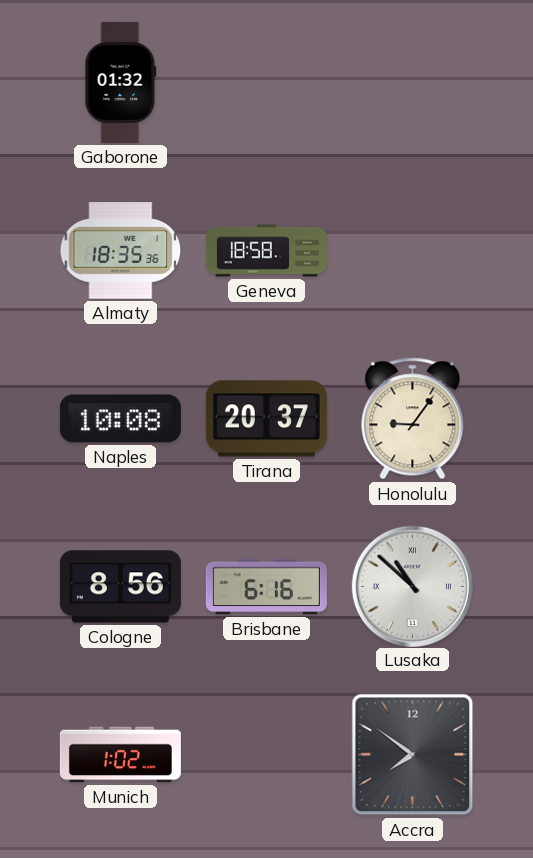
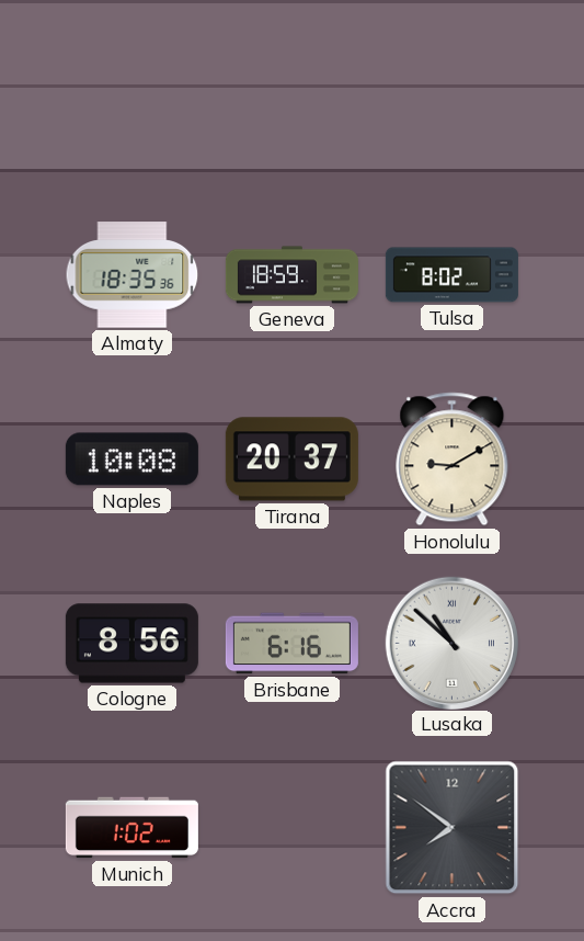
Gaborone: 01:32 -> none
Geneva: 18:58 -> 18:59
Tulsa: none -> 8:02
Honolulu: 9:06 -> 9:10
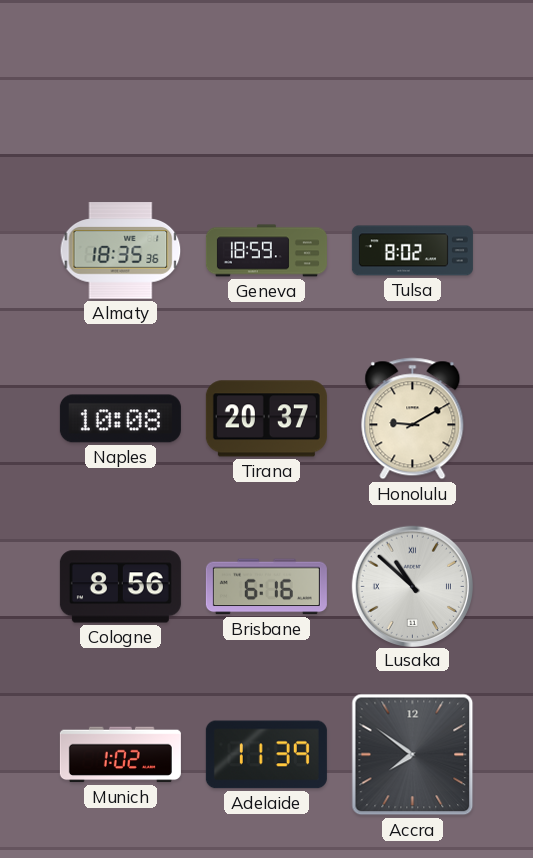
Adelaide: none -> 11:39
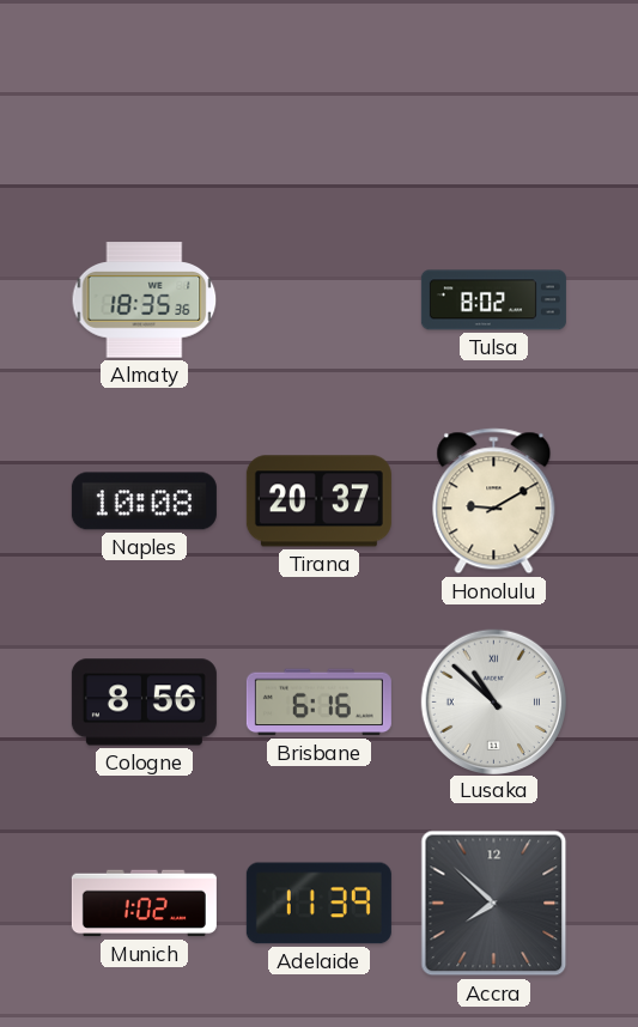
Geneva: 18:59 -> none
Accra: 7:51 -> 7:52
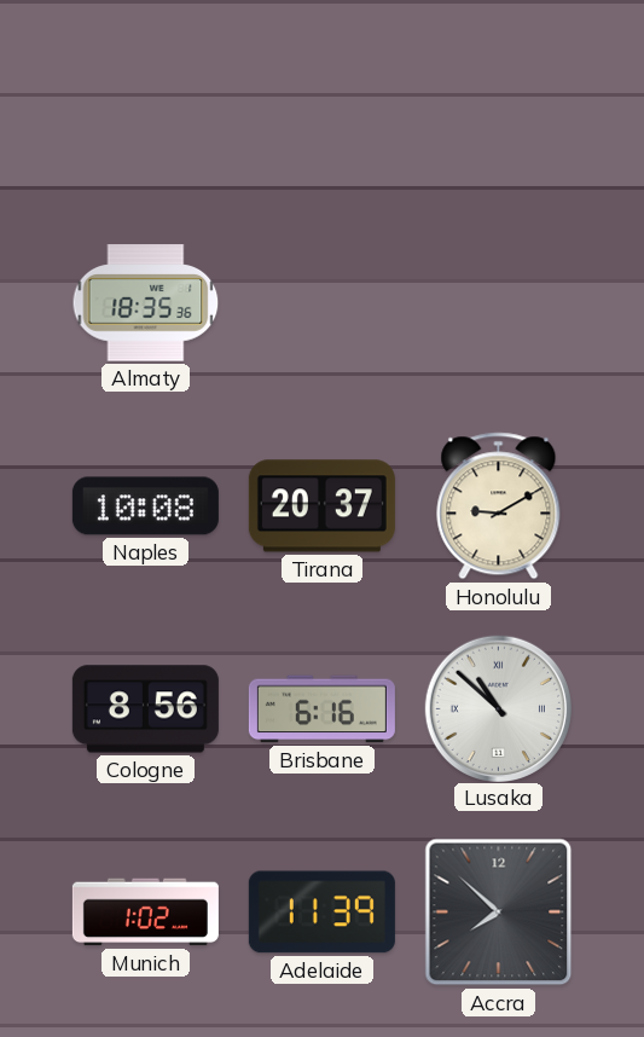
Tulsa: 8:02 -> none
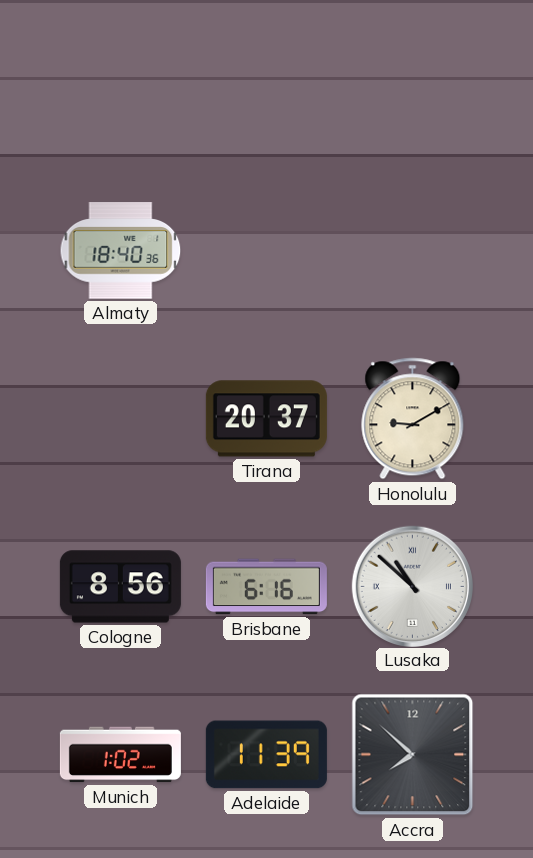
Almaty: 18:35 -> 18:40
Naples: 10:08 -> none
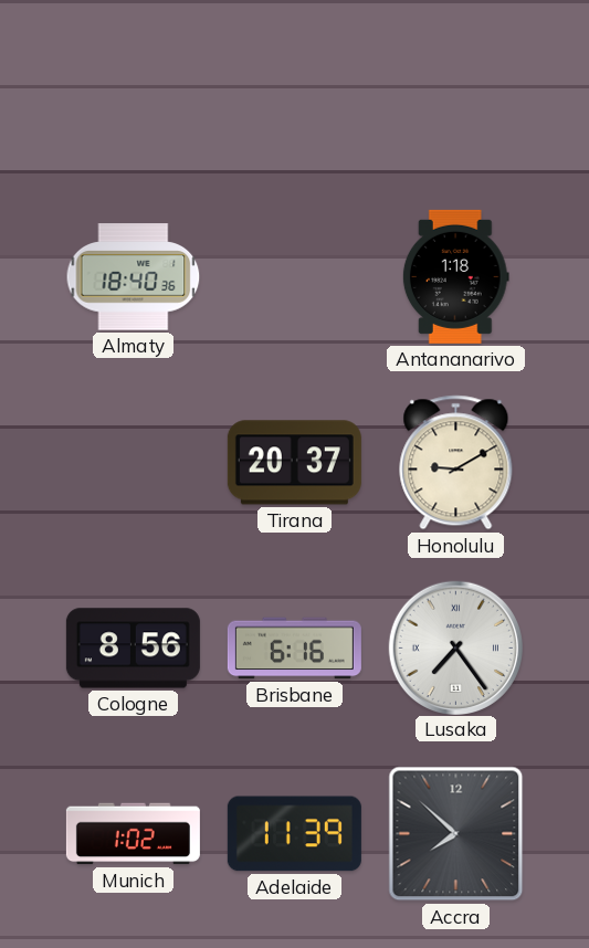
Antananarivo: none -> 1:18
Lusaka: 10:52 -> 7:24
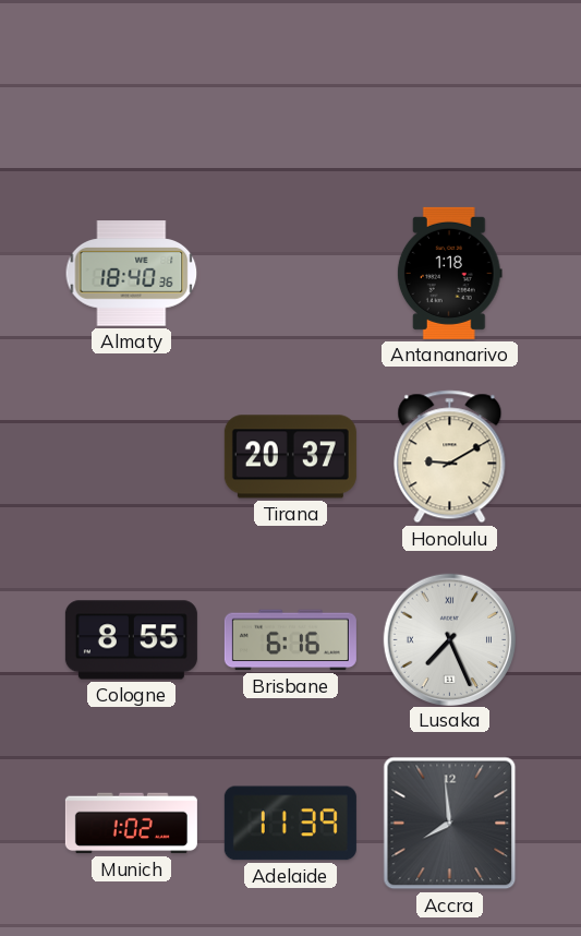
Cologne: 8:56 -> 8:55
Lusaka: 7:24 -> 7:26
Accra: 7:52 -> 7:59
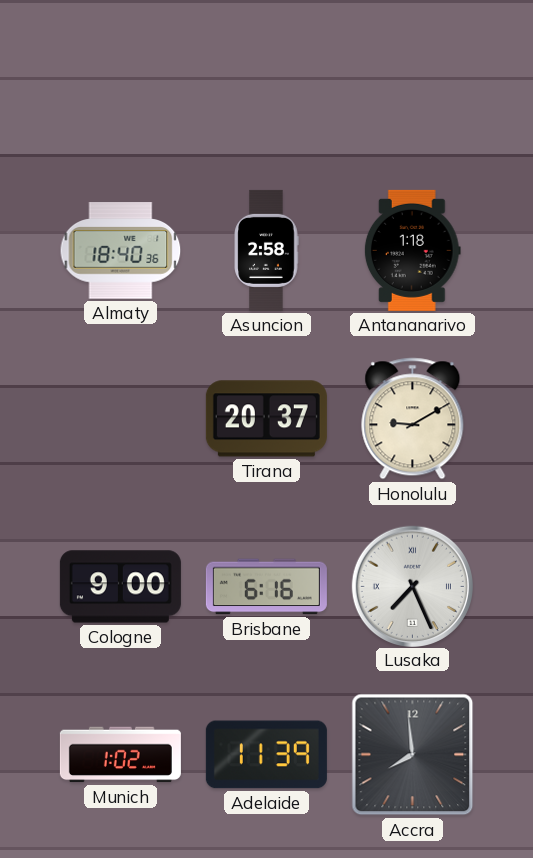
Asuncion: none -> 2:58
Cologne: 8:55 -> 9:00
